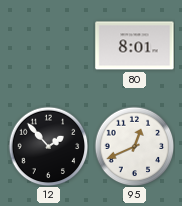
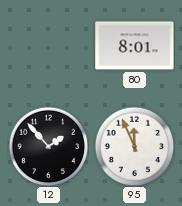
95: 12:41 -> 11:56
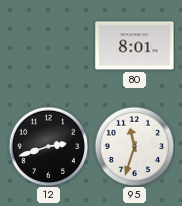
12: 1:53 -> 2:42
95: 11:56 -> 11:33
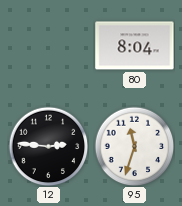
80: 8:01 -> 8:04
12: 2:42 -> 2:46
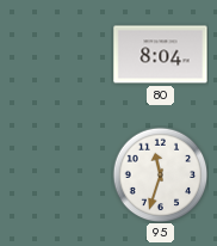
12: 2:46 -> none
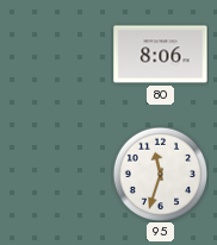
80: 8:04 -> 8:06
